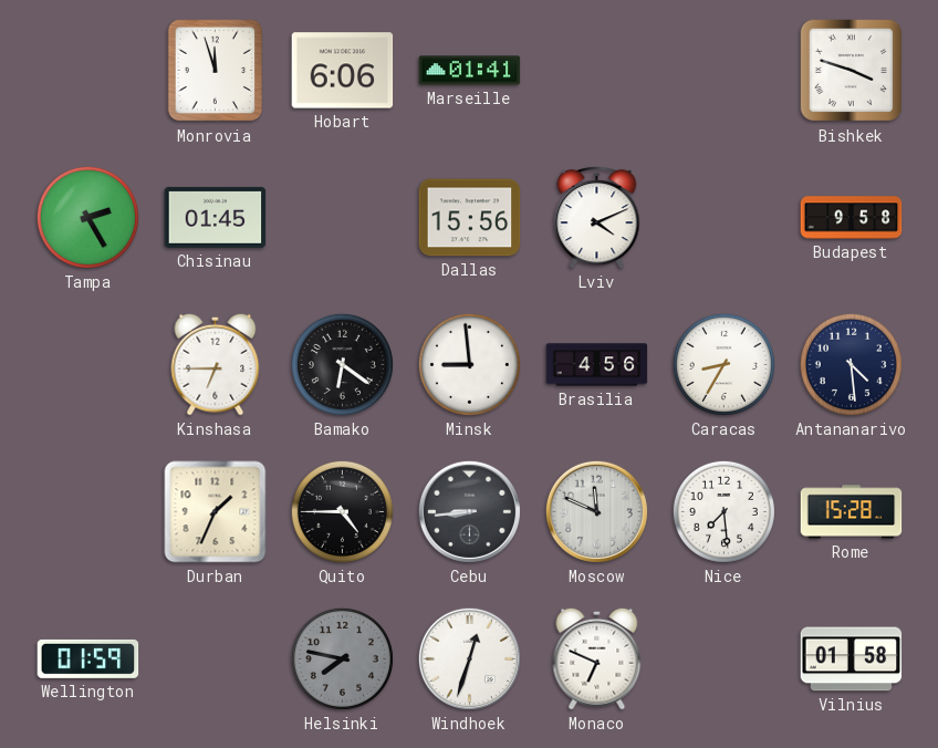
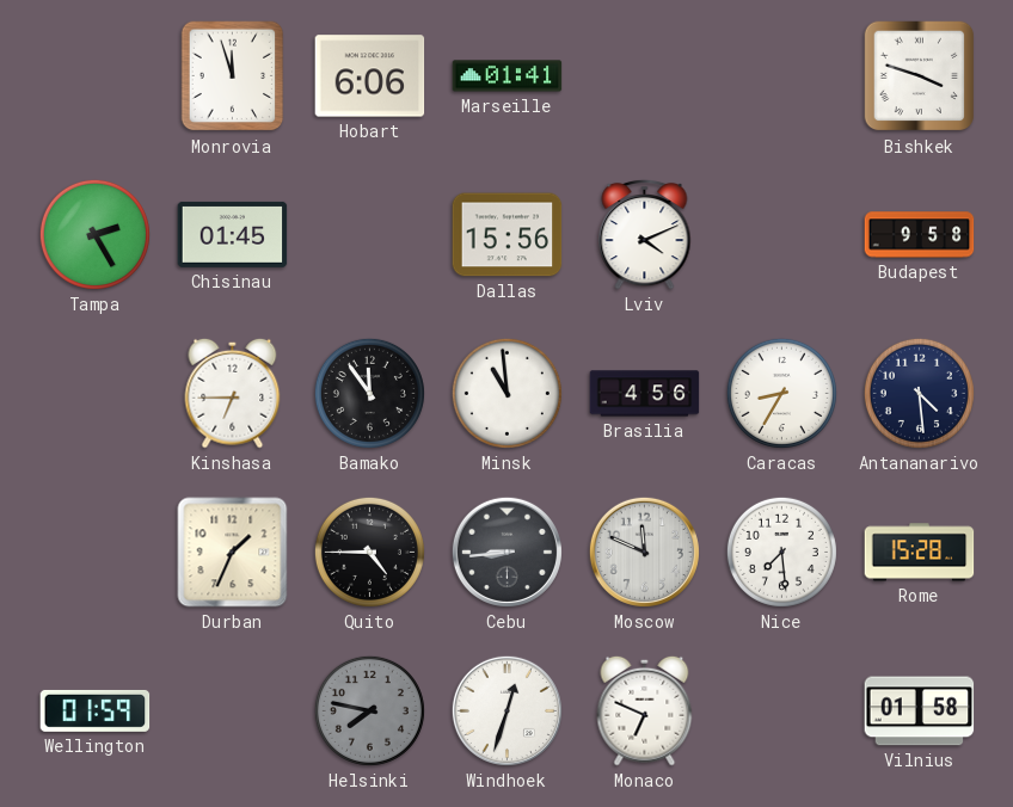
Bamako: 6:21 -> 11:54
Minsk: 8:59 -> 10:59
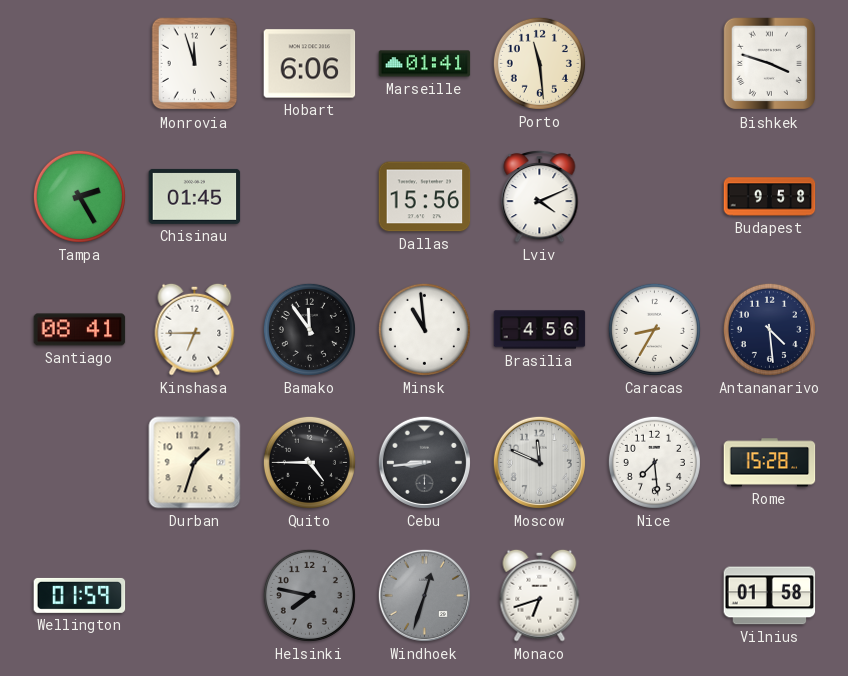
Porto: none -> 11:29
Santiago: none -> 08:41
Durban: 1:34 -> 1:33
Windhoek dial: white -> grey
Monaco: 6:49 -> 6:42
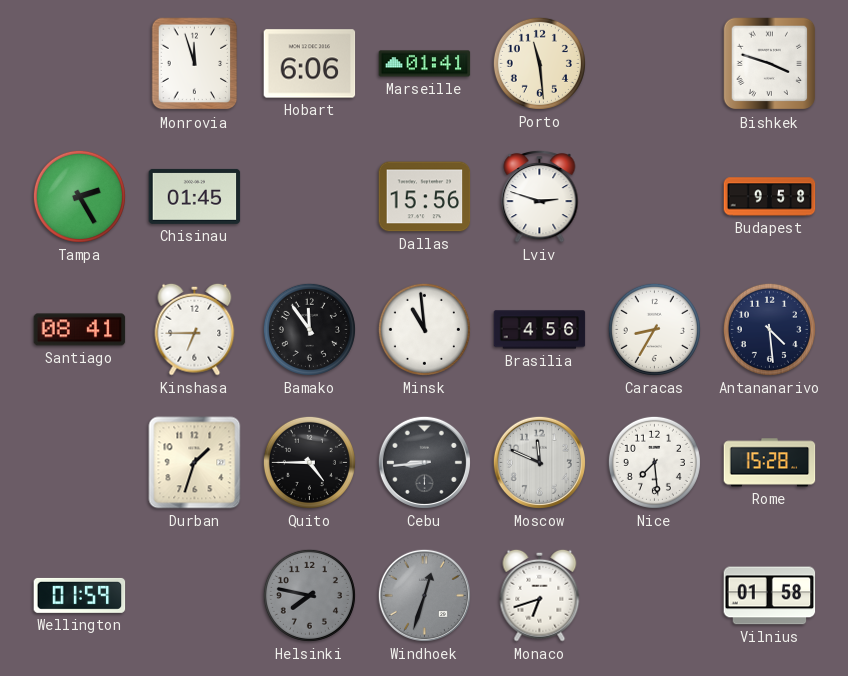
Lviv: 4:11 -> 2:48
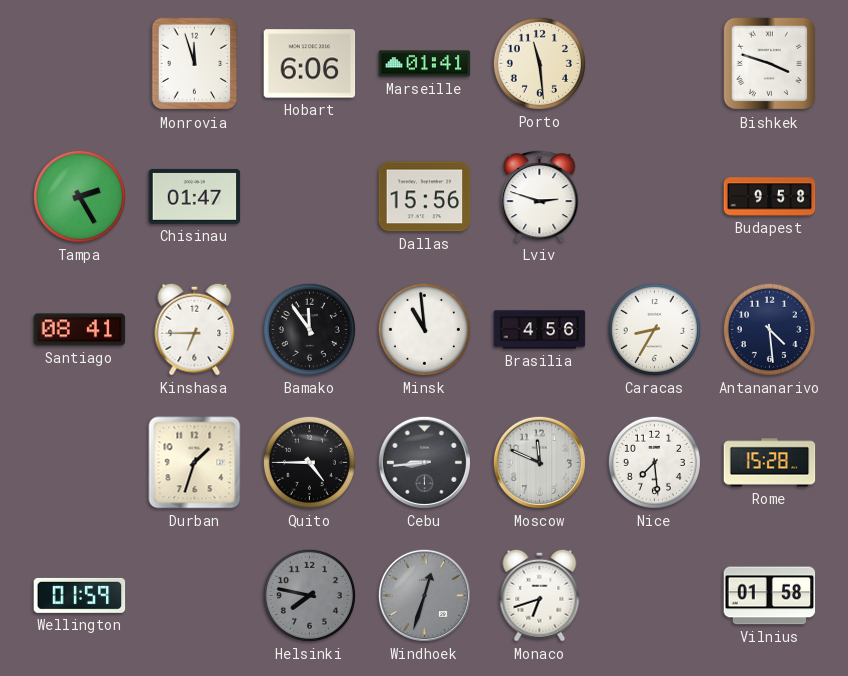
Chisinau: 01:45 -> 01:47
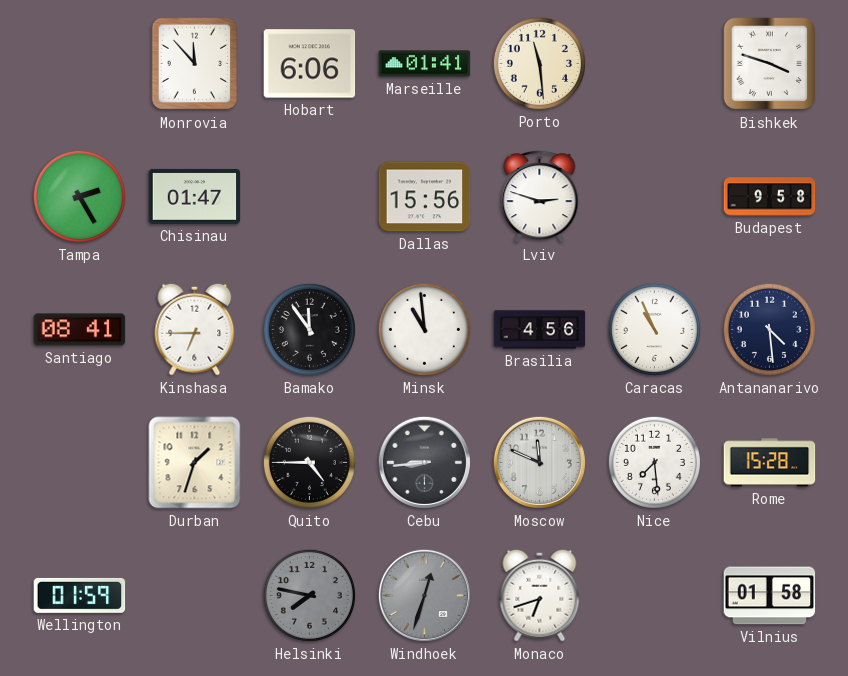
Monrovia: 11:57 -> 11:53
Caracas: 8:35 -> 10:56
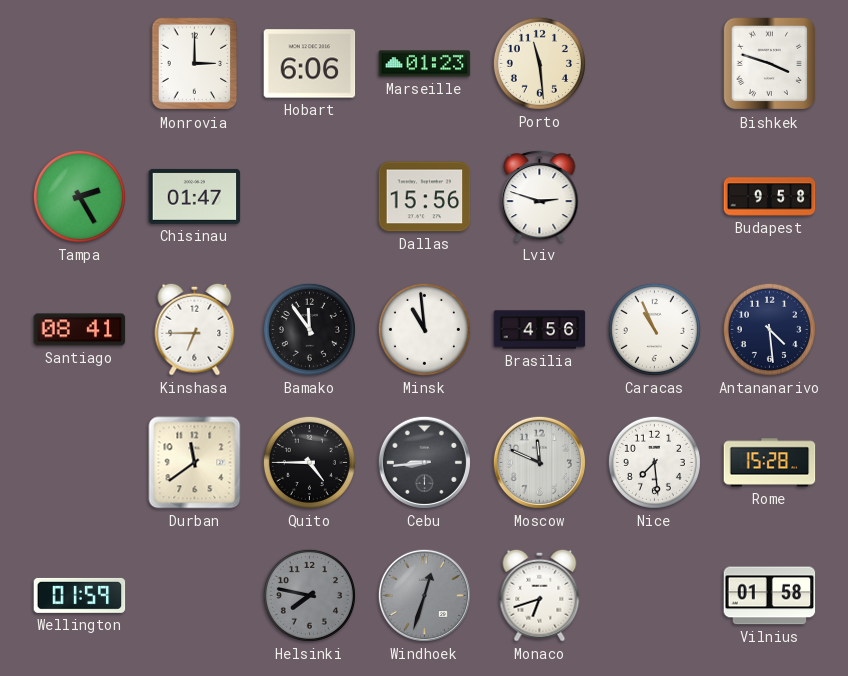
Monrovia: 11:53 -> 3:00
Marseille: 01:41 -> 01:23
Durban: 1:33 -> 11:39
